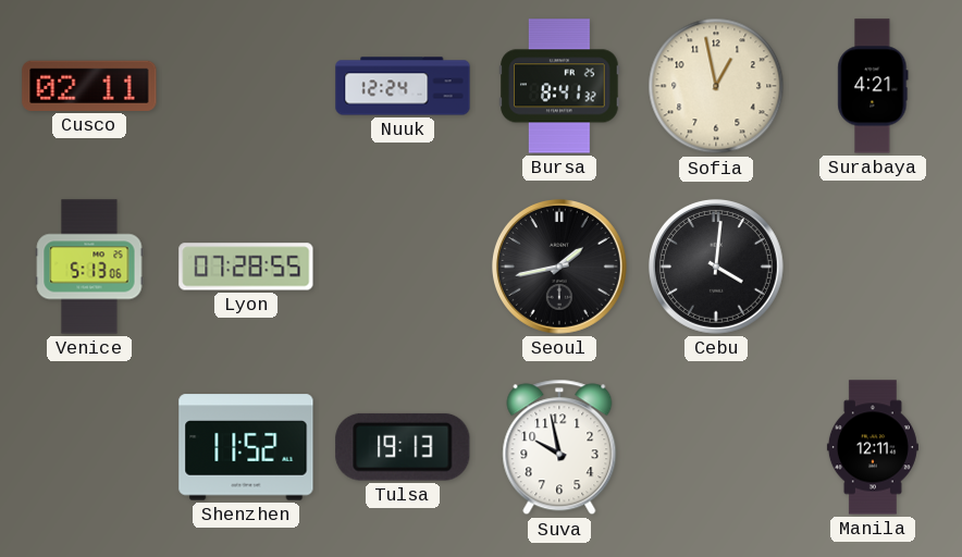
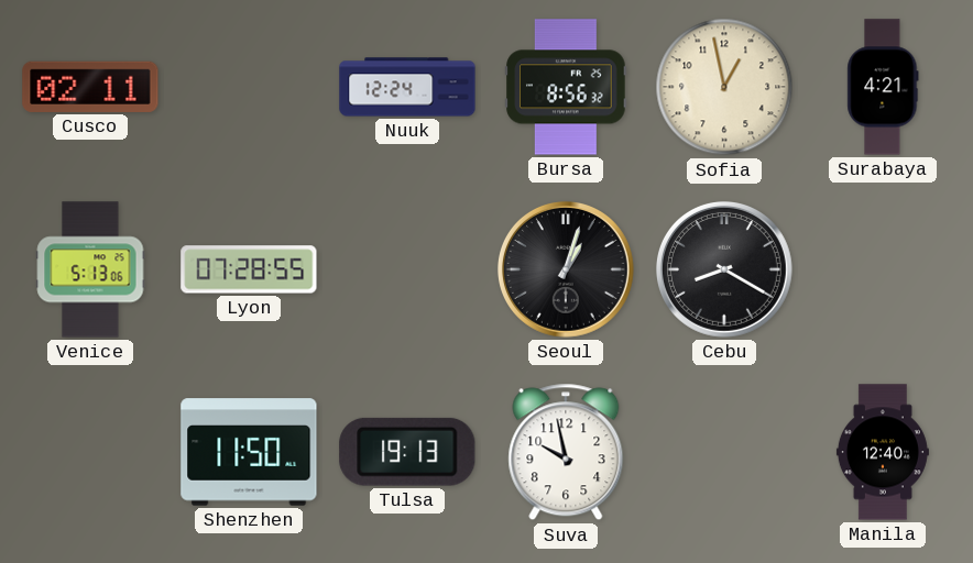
Bursa: 8:41 -> 8:56
Seoul: 1:43 -> 1:03
Cebu: 4:01 -> 8:20
Shenzhen: 11:52 -> 11:50
Manila: 12:11 -> 12:40
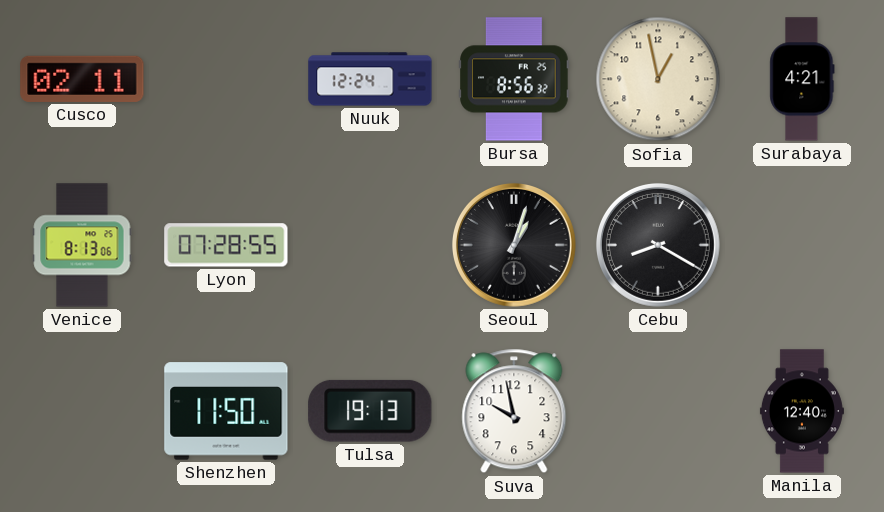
Venice: 5:13 -> 8:13
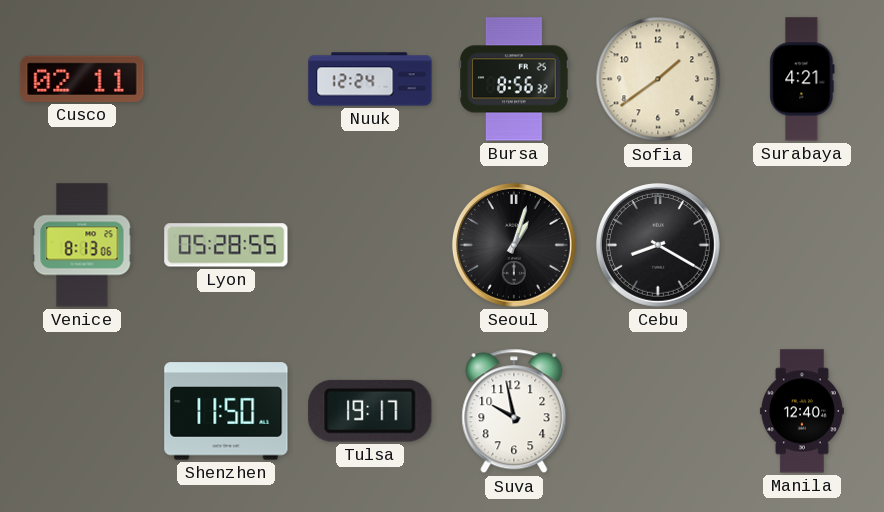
Sofia: 12:58 -> 1:39
Lyon: 07:28 -> 05:28
Tulsa: 19:13 -> 19:17
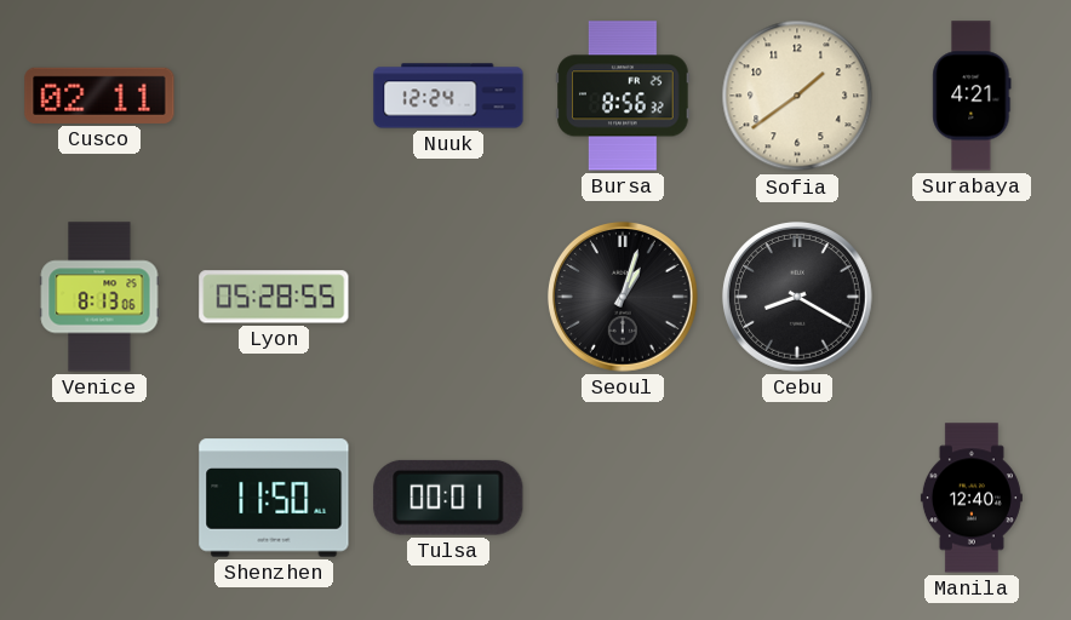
Tulsa: 19:17 -> 00:01
Suva: 9:58 -> none
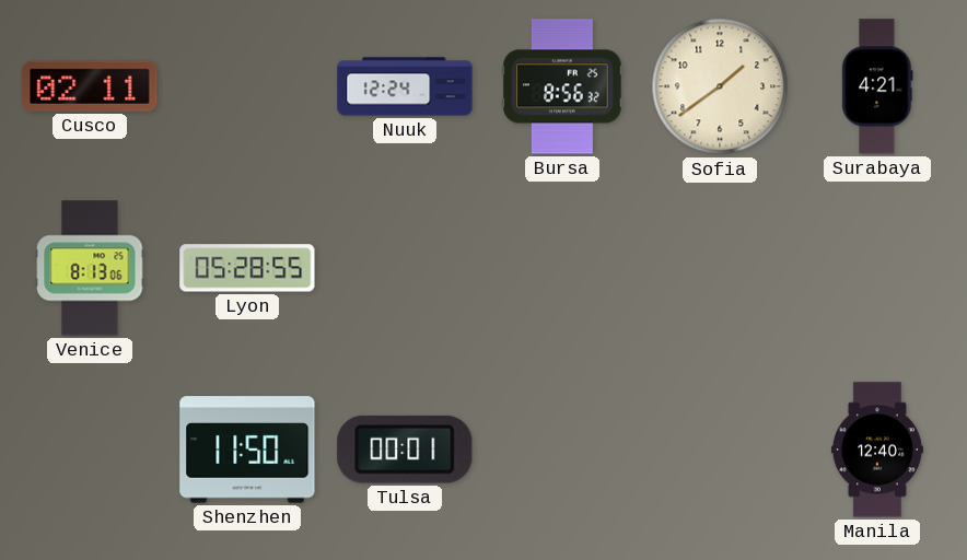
Seoul: 1:03 -> none
Cebu: 8:20 -> none
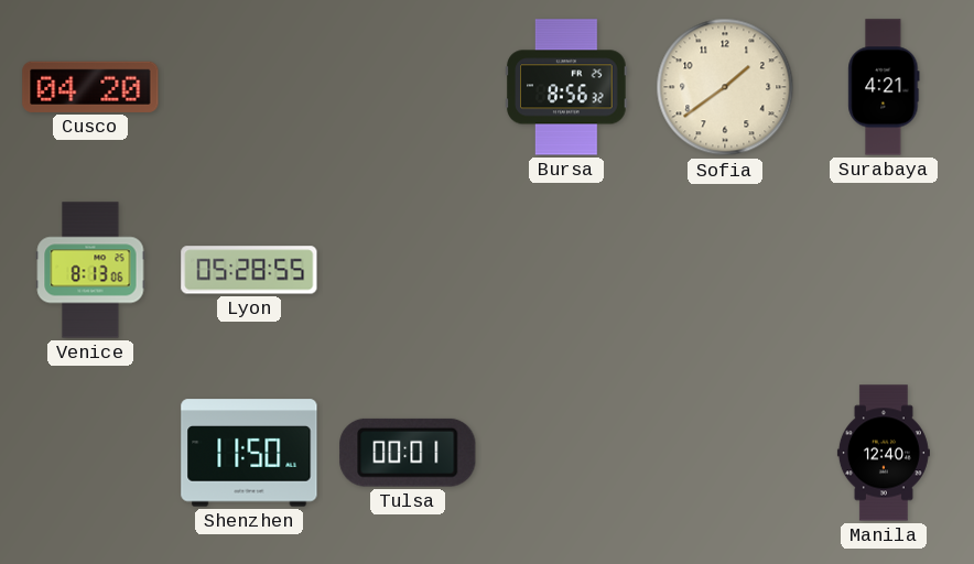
Cusco: 02:11 -> 04:20
Nuuk: 12:24 -> none
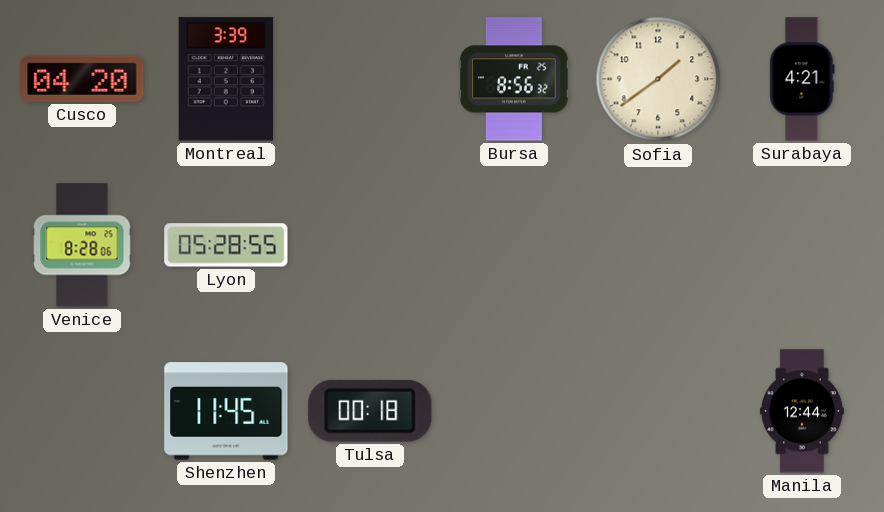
Montreal: none -> 3:39
Venice: 8:13 -> 8:28
Shenzhen: 11:50 -> 11:45
Tulsa: 00:01 -> 00:18
Manila: 12:40 -> 12:44
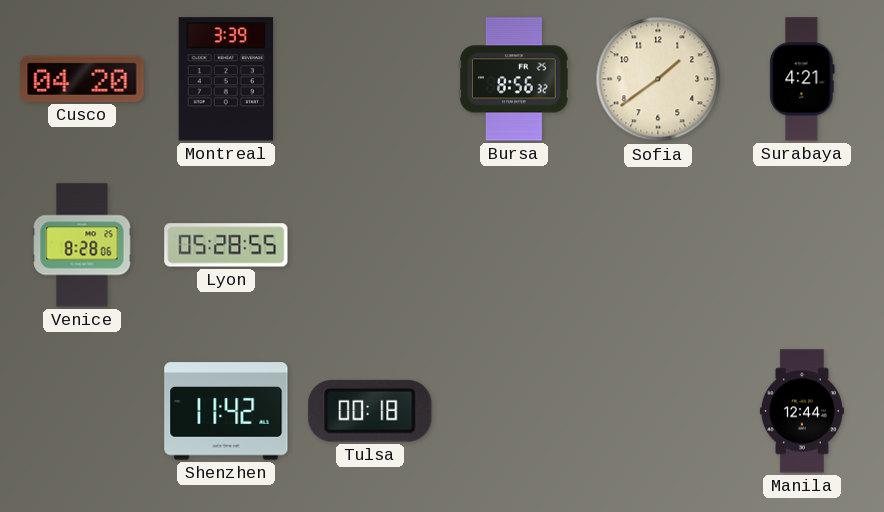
Shenzhen: 11:45 -> 11:42
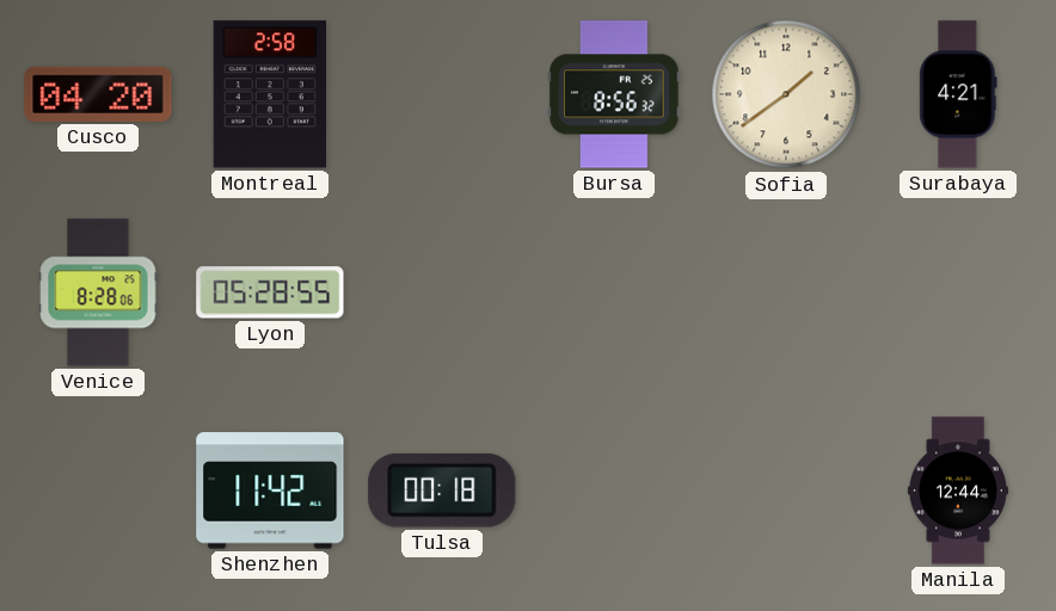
Montreal: 3:39 -> 2:58
